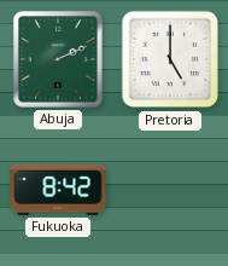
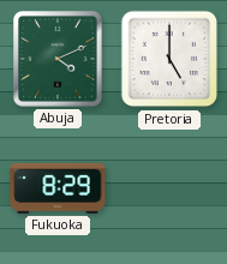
Abuja: 2:11 -> 4:11
Fukuoka: 8:42 -> 8:29
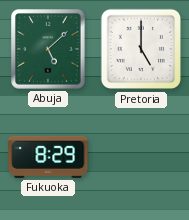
Abuja: 4:11 -> 5:08
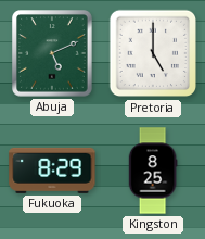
Abuja: 5:08 -> 5:11
Kingston: none -> 8:25
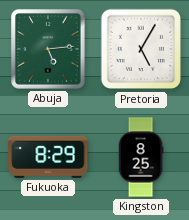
Abuja: 5:11 -> 5:14
Pretoria: 5:00 -> 5:05
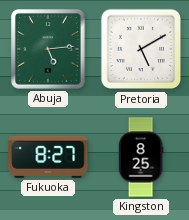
Pretoria: 5:05 -> 5:10
Fukuoka: 8:29 -> 8:27
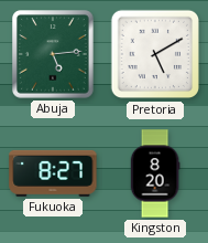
Kingston: 8:25 -> 8:20
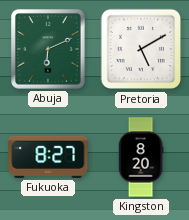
Abuja: 5:14 -> 6:11
